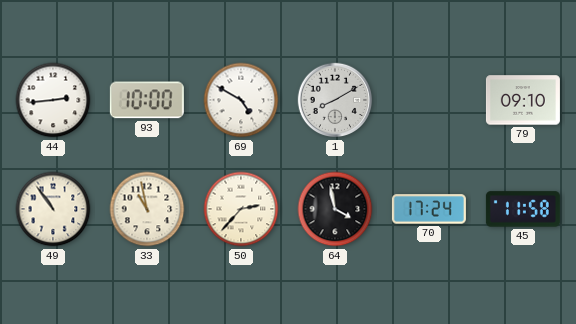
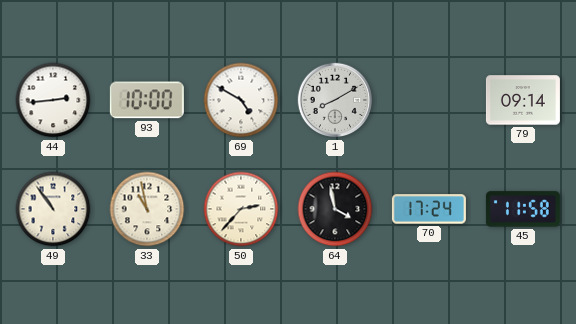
79: 09:10 -> 09:14
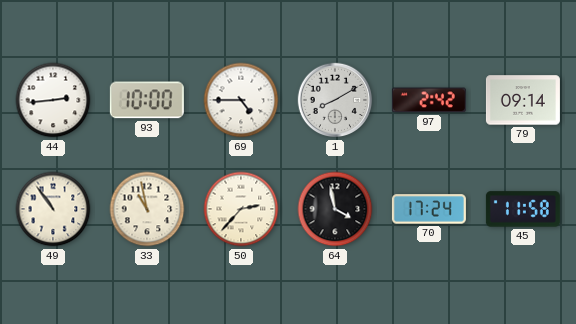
69: 4:50 -> 4:45
97: none -> 2:42
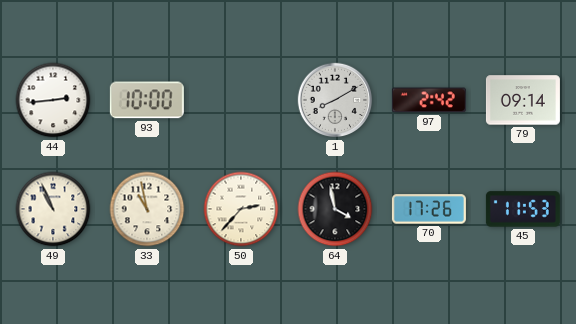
69: 4:45 -> none
49: 10:54 -> 10:56
70: 17:24 -> 17:26
45: 11:58 -> 11:53
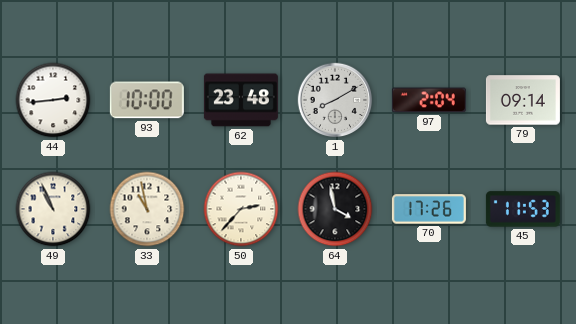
62: none -> 23:48
97: 2:42 -> 2:04
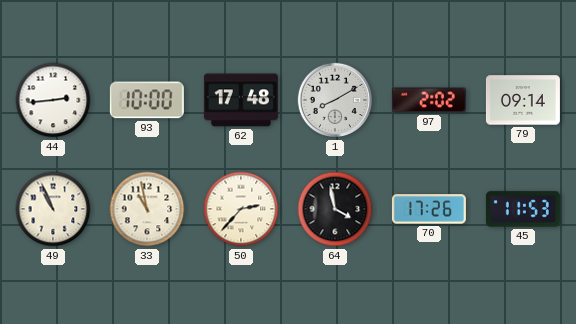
62: 23:48 -> 17:48
97: 2:04 -> 2:02
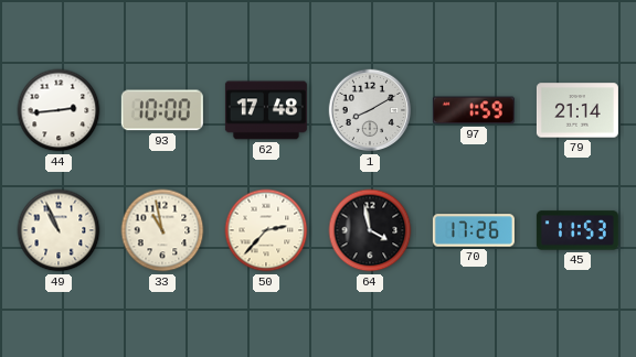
97: 2:02 -> 1:59
79: 09:14 -> 21:14
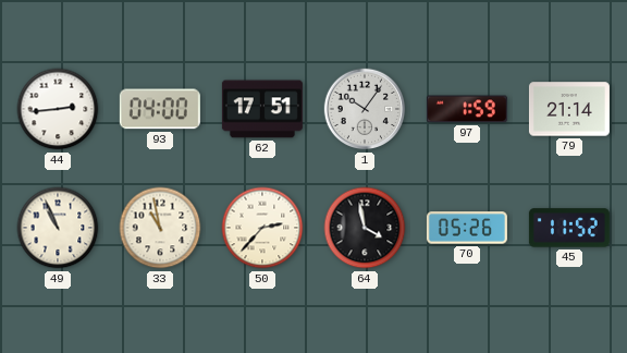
93: 10:00 -> 04:00
62: 17:48 -> 17:51
1: 8:10 -> 10:06
70: 17:26 -> 05:26
45: 11:53 -> 11:52
